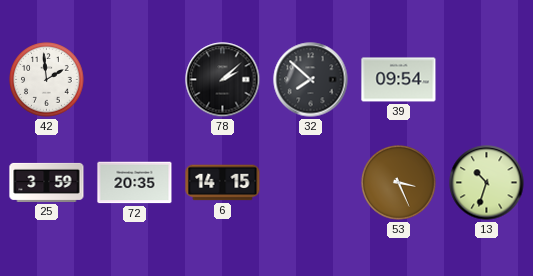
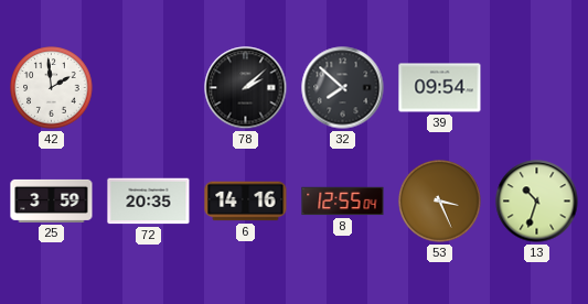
6: 14:15 -> 14:16
8: none -> 12:55
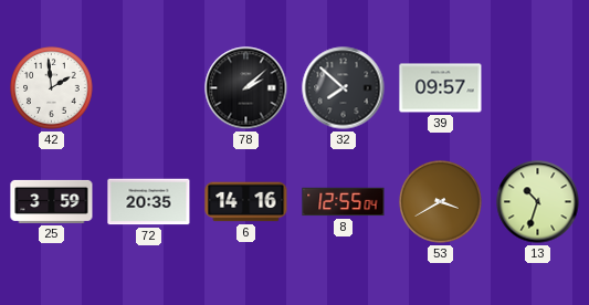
39: 09:54 -> 09:57
53: 3:26 -> 3:40
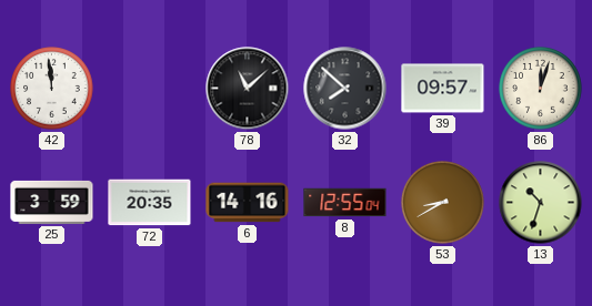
42: 1:59 -> 11:59
78: 2:08 -> 11:08
86: none -> 12:03
53: 3:40 -> 8:40
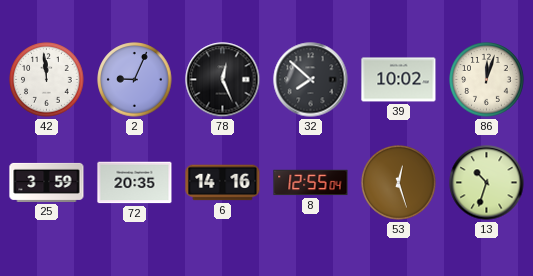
2: none -> 9:04
78: 11:08 -> 12:26
39: 09:57 -> 10:02
53: 8:40 -> 12:27
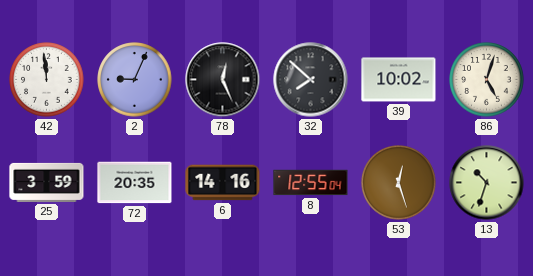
86: 12:03 -> 5:03
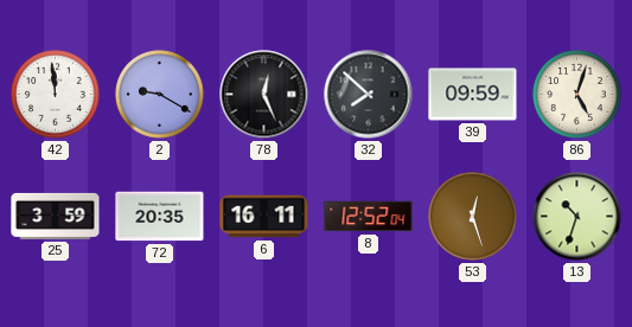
2: 9:04 -> 9:20
39: 10:02 -> 09:59
6: 14:16 -> 16:11
8: 12:55 -> 12:52
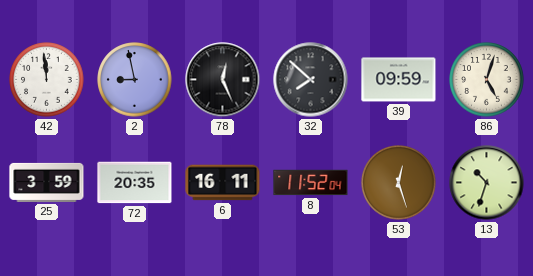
2: 9:20 -> 8:58
8: 12:52 -> 11:52
